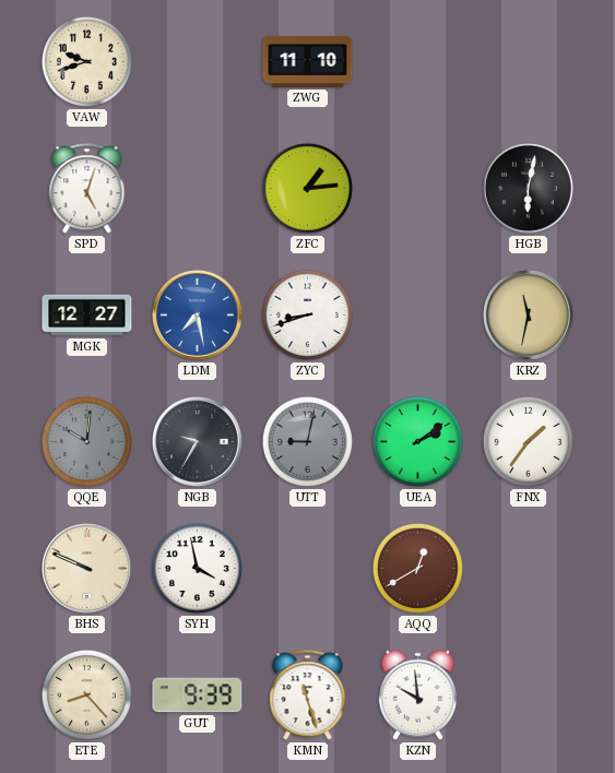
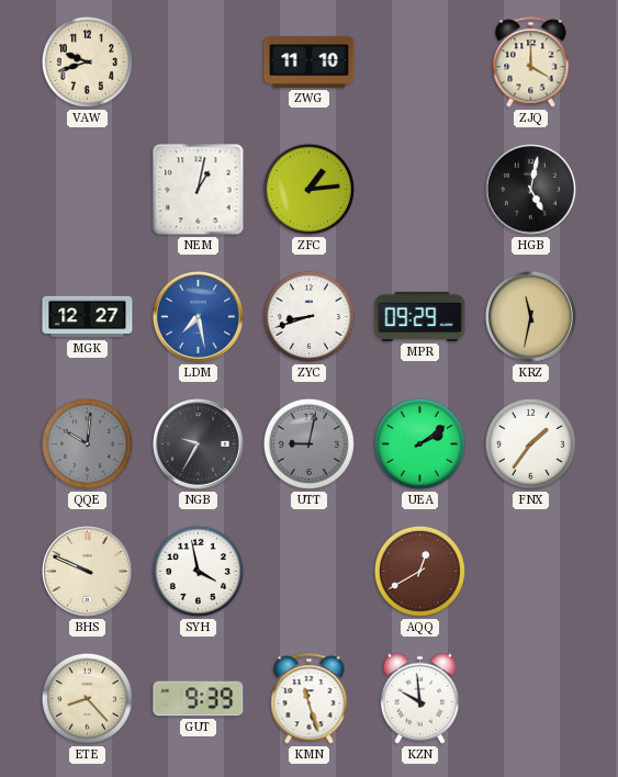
ZJQ: none -> 4:00
SPD: 5:03 -> none
NEM: none -> 1:02
HGB: 6:02 -> 5:02
MPR: none -> 09:29
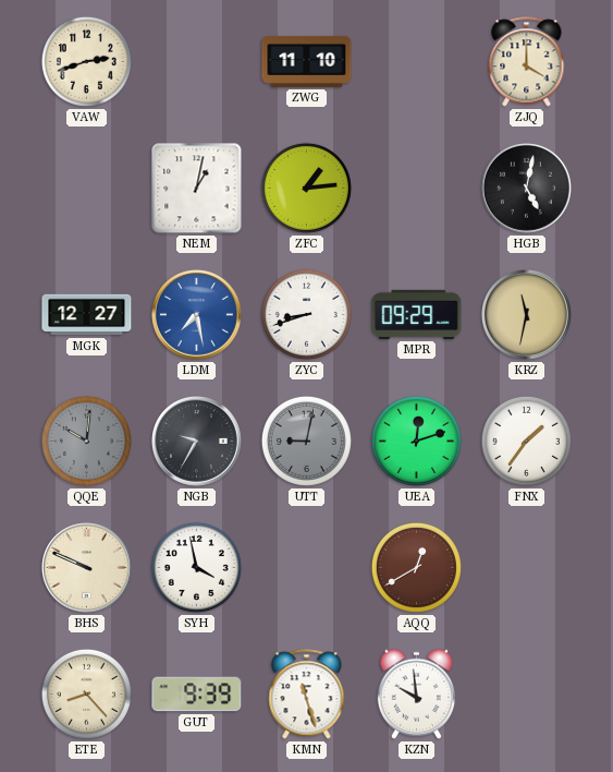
VAW: 9:42 -> 2:42
UEA: 2:09 -> 12:12
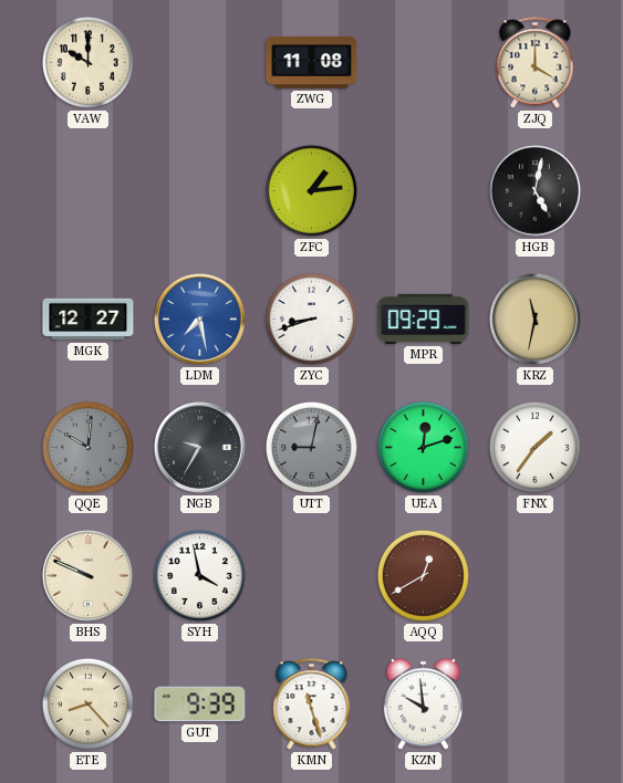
VAW: 2:42 -> 10:00
ZWG: 11:10 -> 11:08
NEM: 1:02 -> none
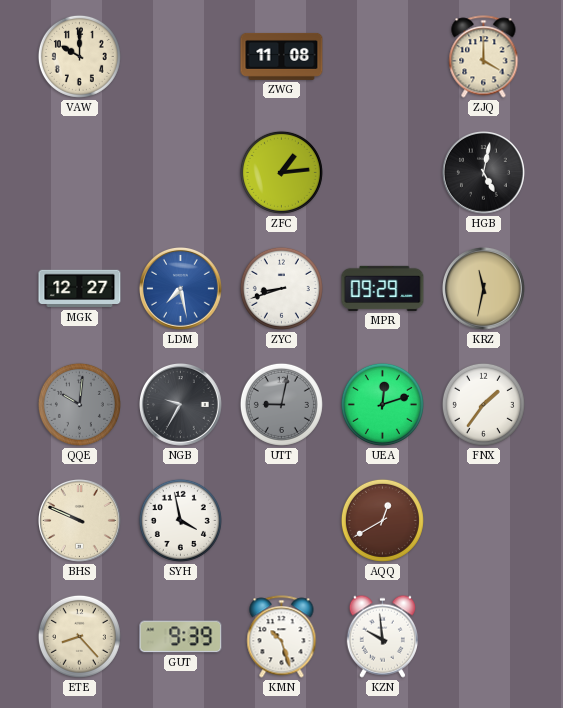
KMN: 11:27 -> 10:27
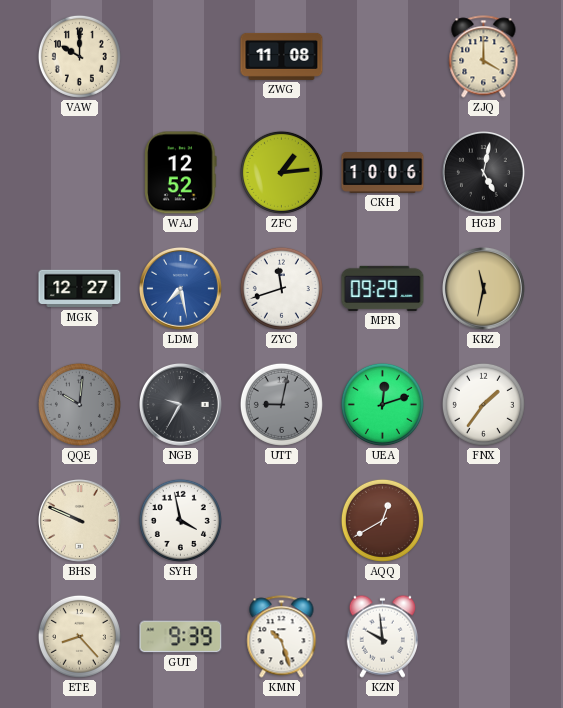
WAJ: none -> 12:52
CKH: none -> 10:06
ZYC: 8:42 -> 11:42
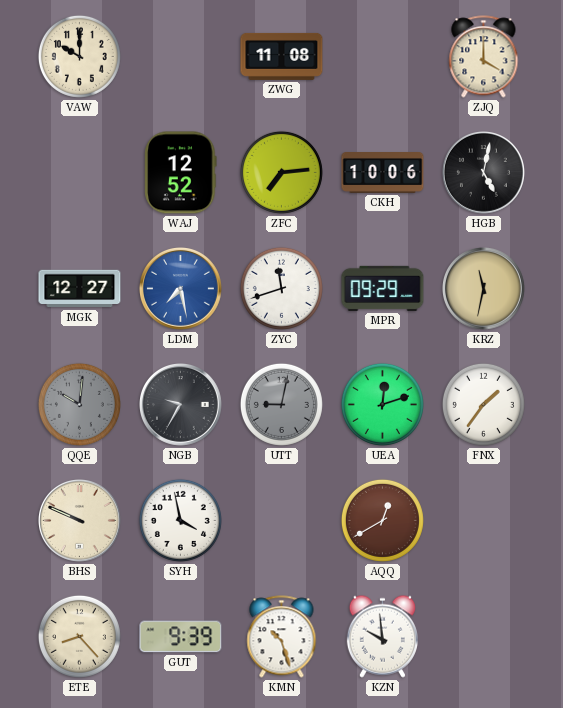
ZFC: 1:14 -> 7:14
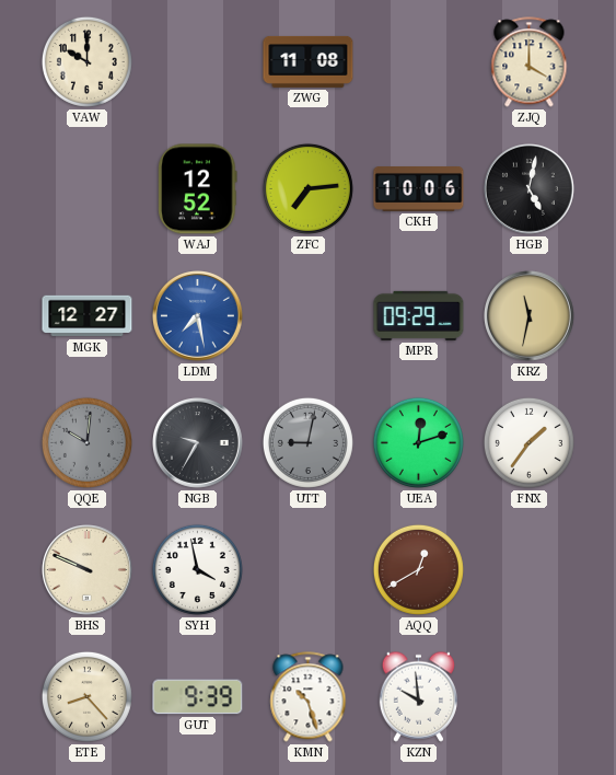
ZYC: 11:42 -> none
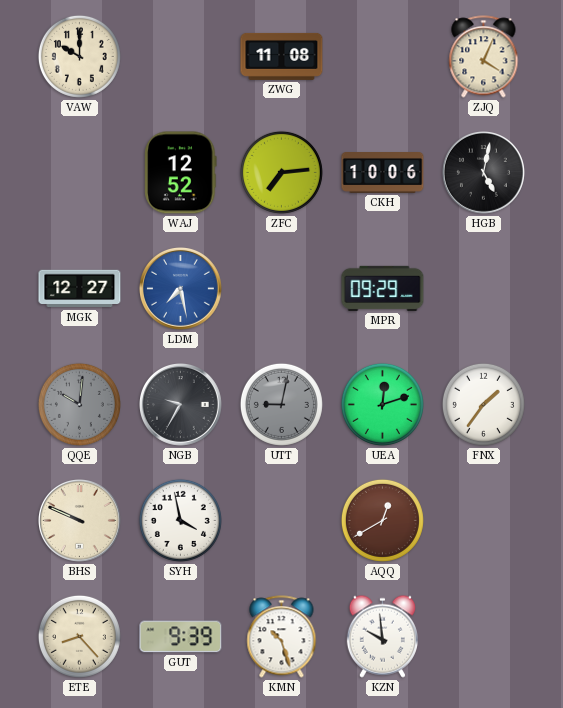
ZJQ: 4:00 -> 4:04
KRZ: 11:32 -> none
